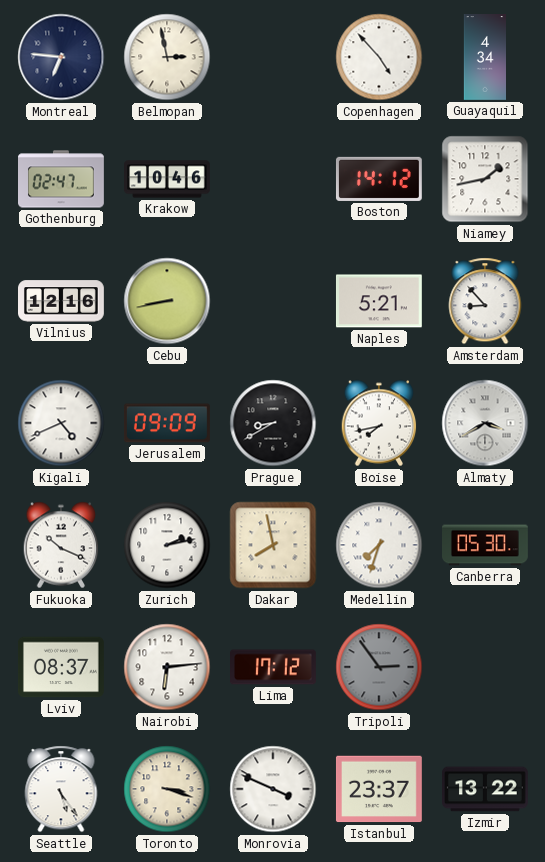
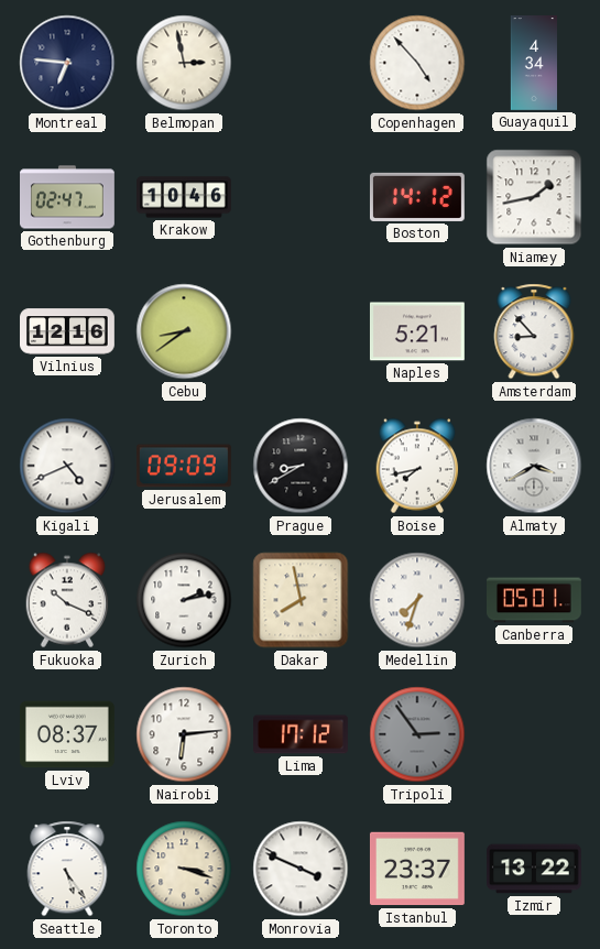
Cebu: 8:43 -> 8:39
Canberra: 05:30 -> 05:01
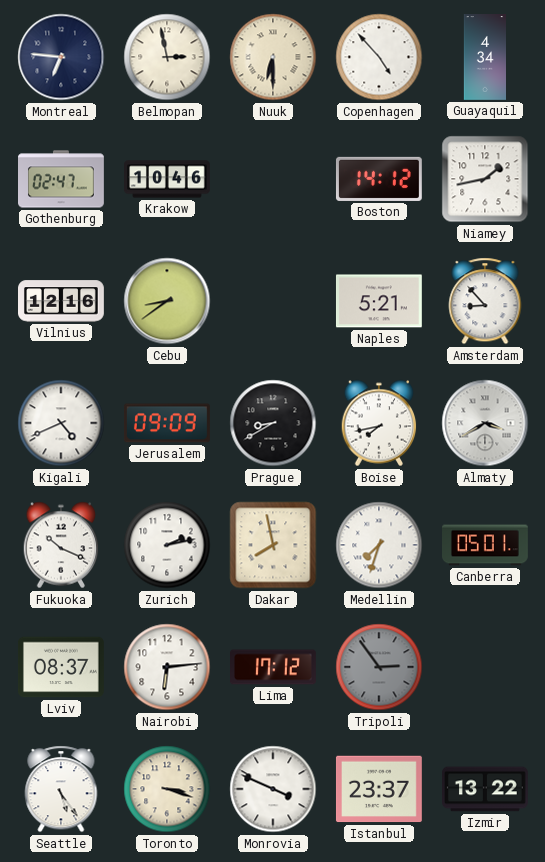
Nuuk: none -> 6:30
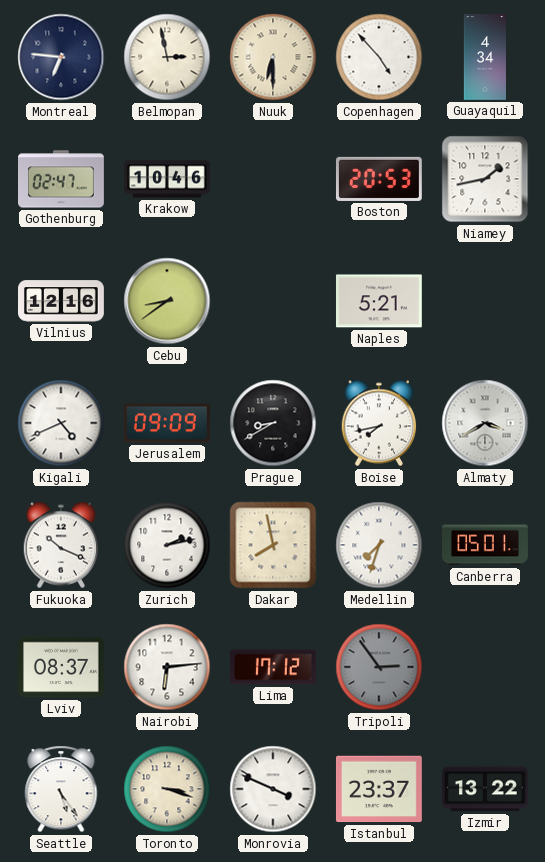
Boston: 14:12 -> 20:53
Amsterdam: 8:53 -> none
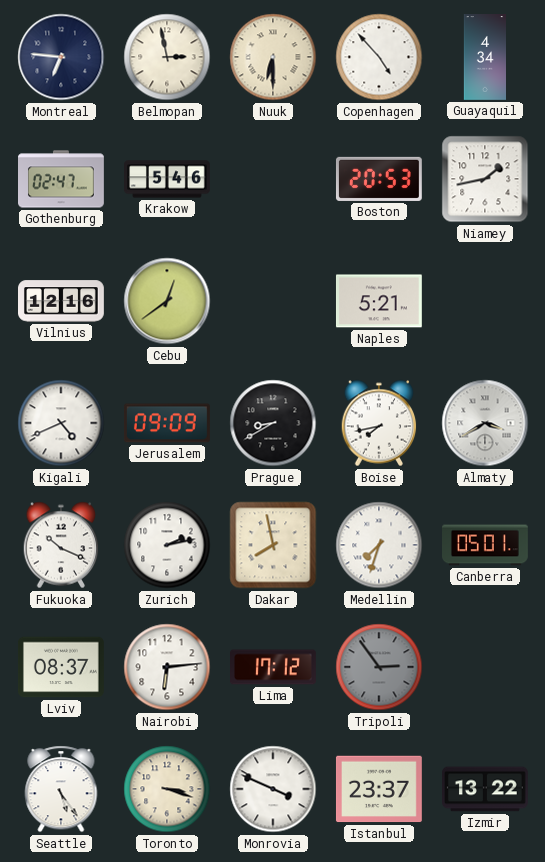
Krakow: 10:46 -> 5:46
Cebu: 8:39 -> 12:39
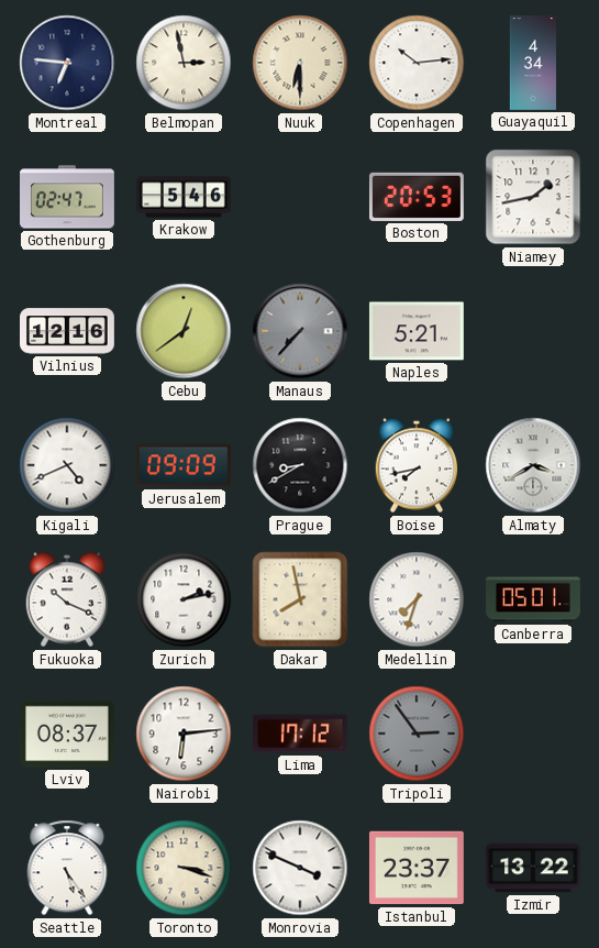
Copenhagen: 4:53 -> 10:14
Manaus: none -> 7:37
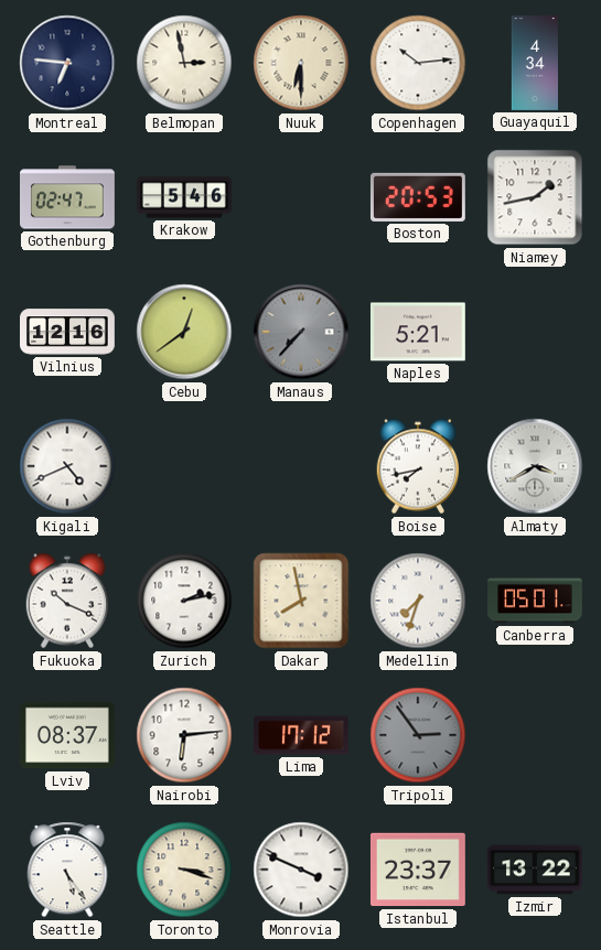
Jerusalem: 09:09 -> none
Prague: 8:40 -> none
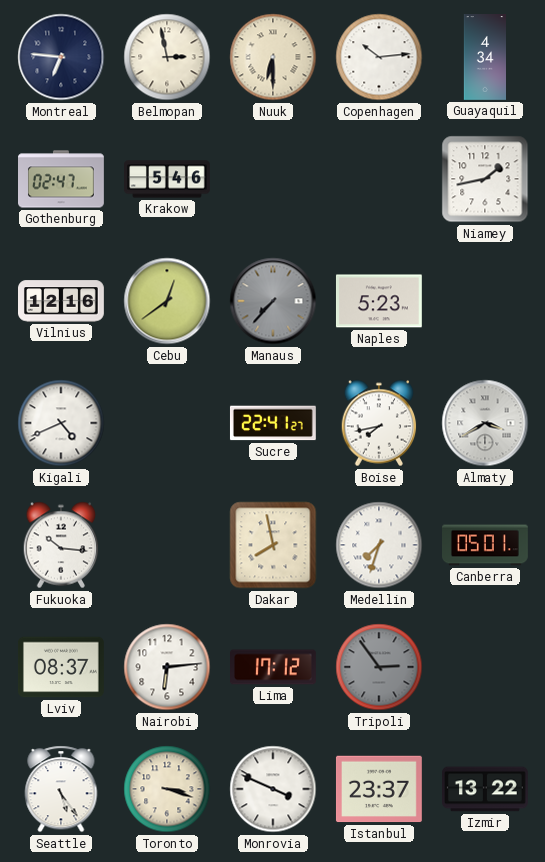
Boston: 20:53 -> none
Naples: 5:21 -> 5:23
Sucre: none -> 22:41
Fukuoka: 10:19 -> 10:16
Zurich: 2:13 -> none
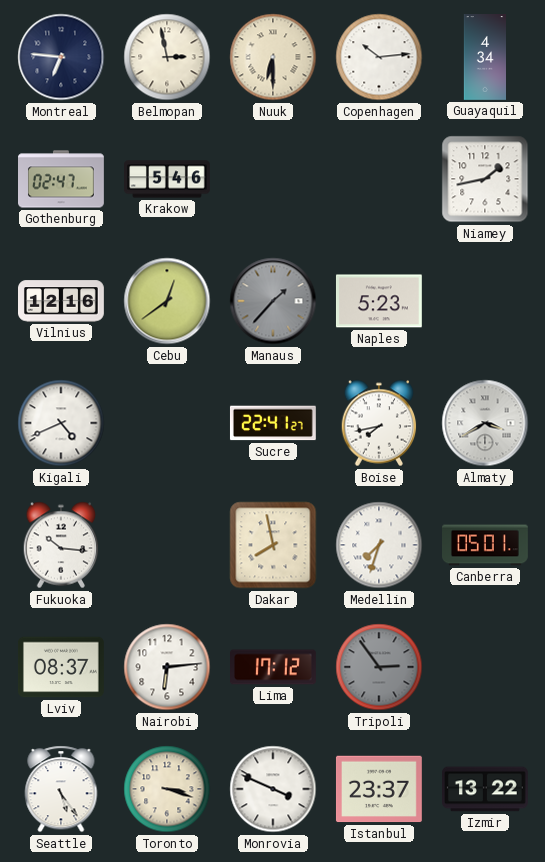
Manaus: 7:37 -> 1:37
